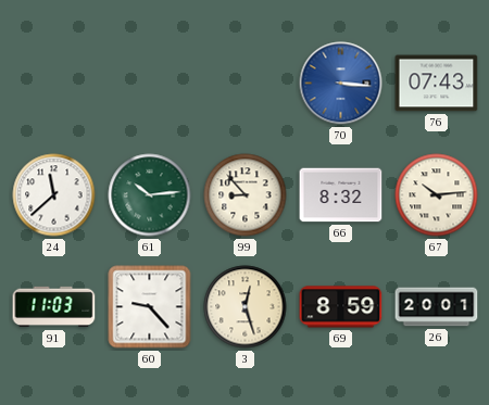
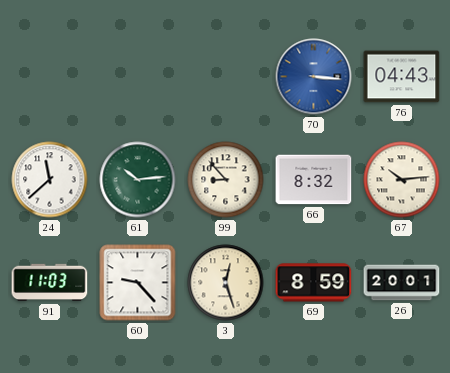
76: 07:43 -> 04:43
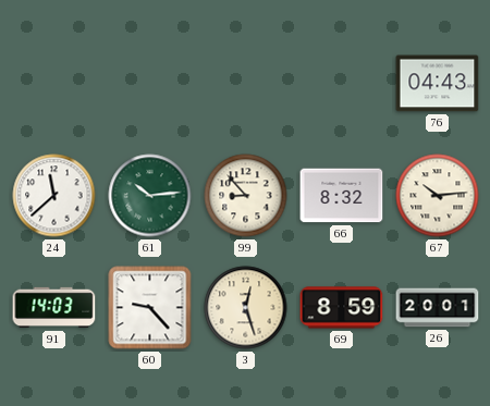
70: 3:16 -> none
91: 11:03 -> 14:03
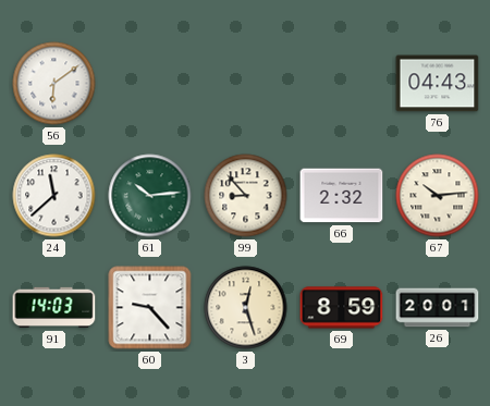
56: none -> 6:09
66: 8:32 -> 2:32
